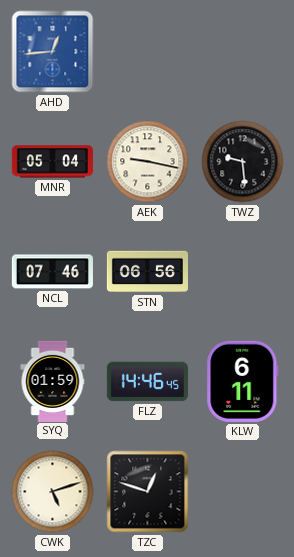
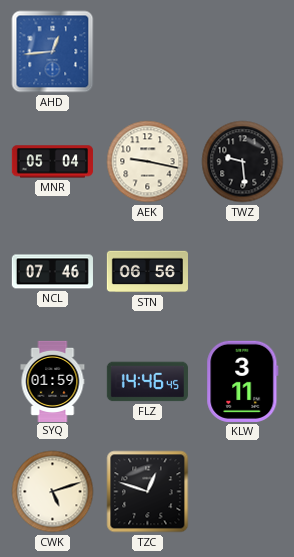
KLW: 6:11 -> 3:11
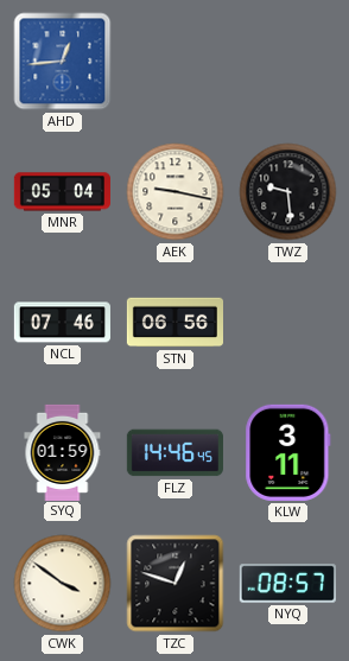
CWK: 5:12 -> 3:51
NYQ: none -> 08:57
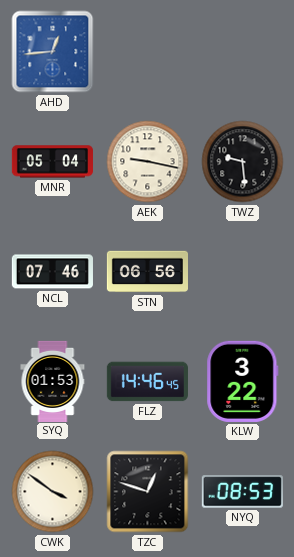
SYQ: 01:59 -> 01:53
KLW: 3:11 -> 3:22
NYQ: 08:57 -> 08:53
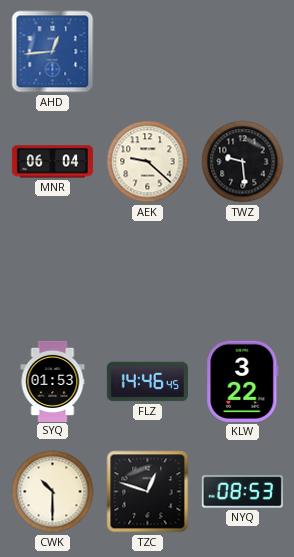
MNR: 05:04 -> 06:04
AEK: 9:17 -> 9:22
NCL: 07:46 -> none
STN: 06:56 -> none
CWK: 3:51 -> 10:30
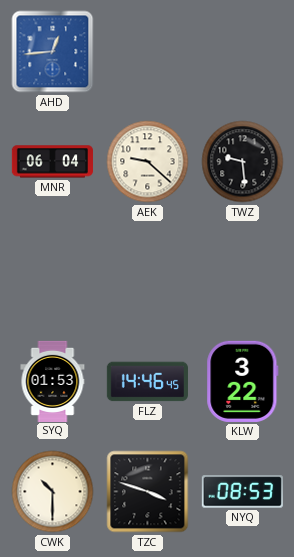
TZC: 12:48 -> 3:48
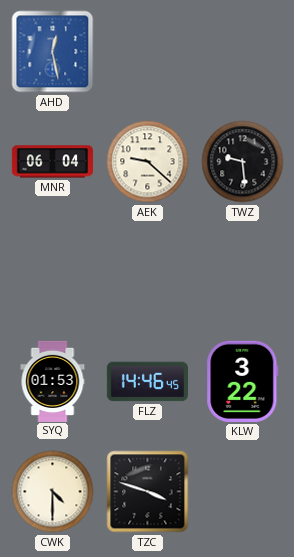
AHD: 12:44 -> 12:28
CWK: 10:30 -> 4:30
NYQ: 08:53 -> none
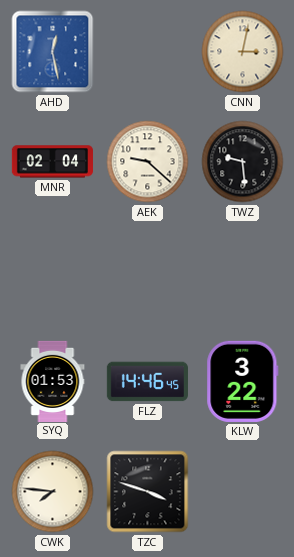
CNN: none -> 3:02
MNR: 06:04 -> 02:04
CWK: 4:30 -> 7:46
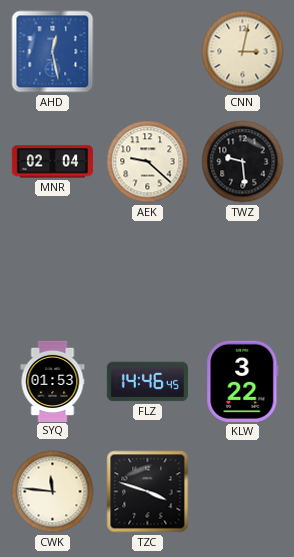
CWK: 7:46 -> 11:46
